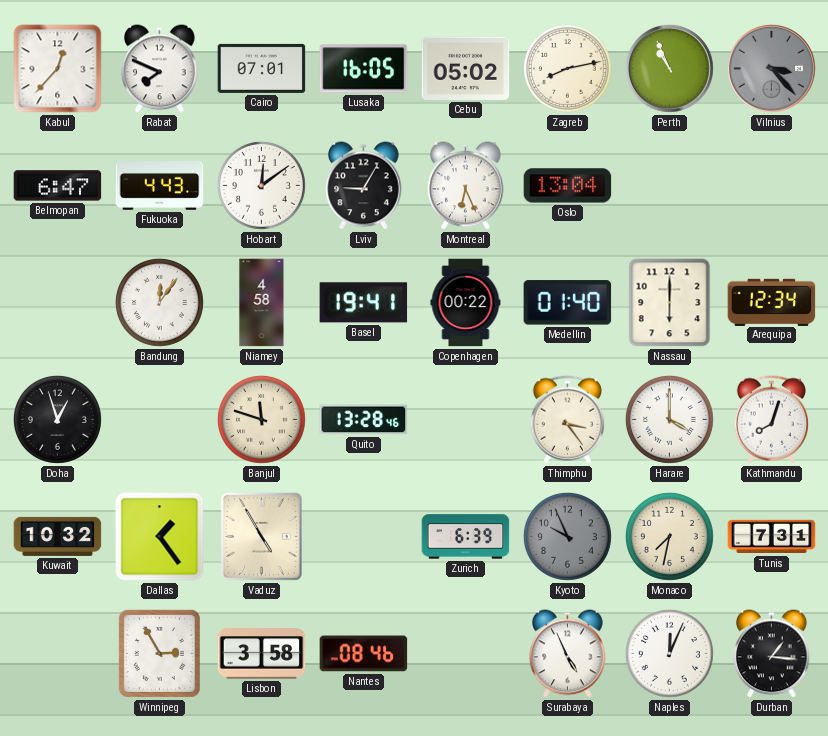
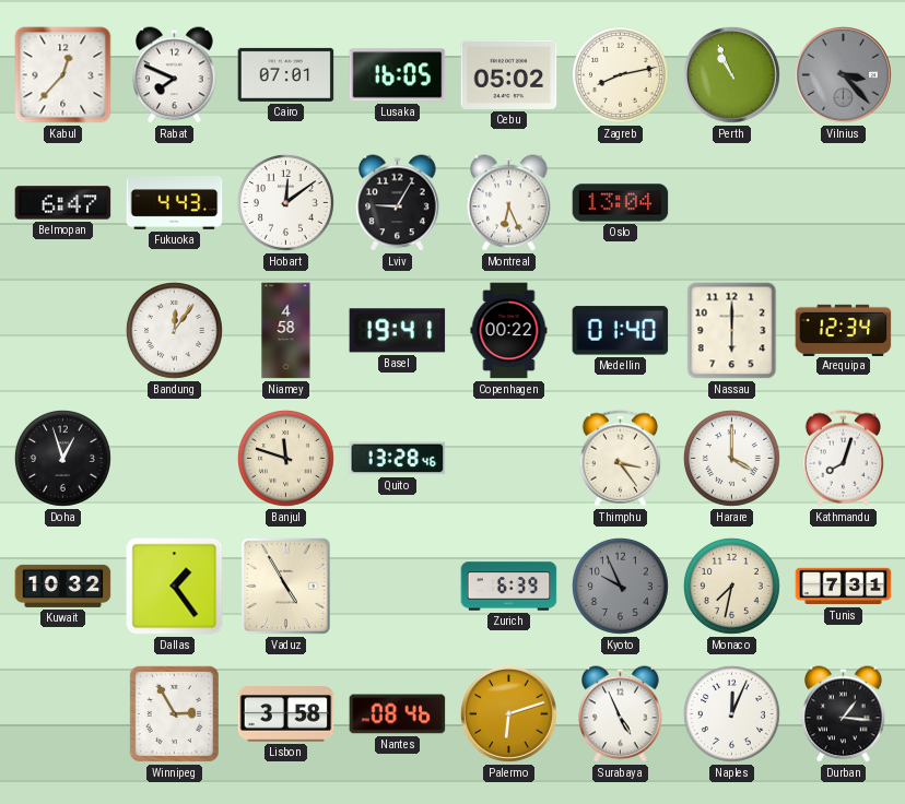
Palermo: none -> 6:12
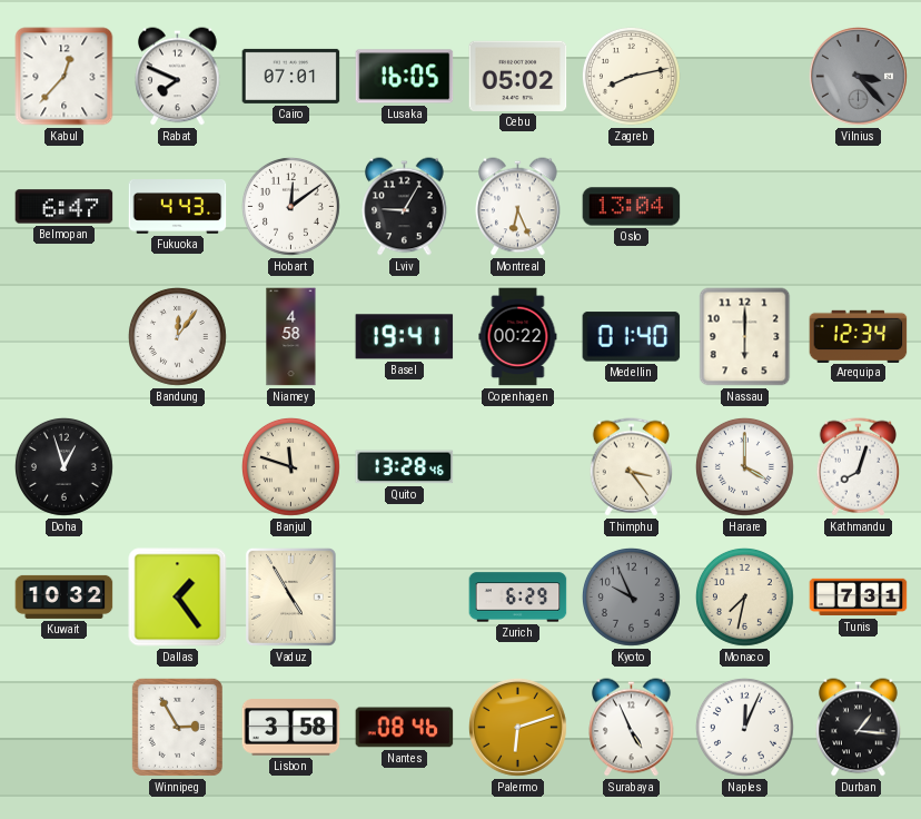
Perth: 10:56 -> none
Zurich: 6:39 -> 6:29
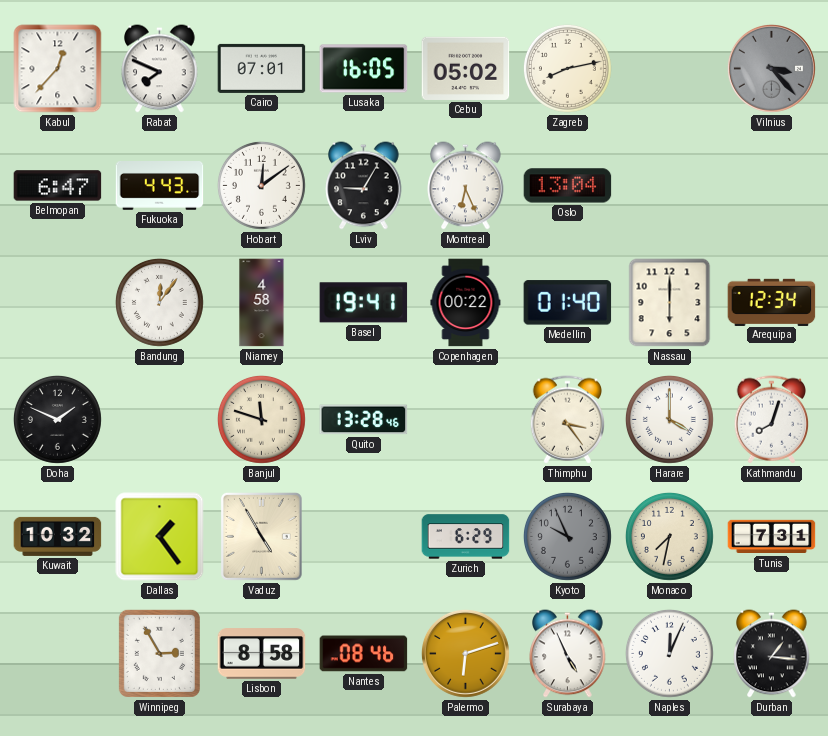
Doha: 12:57 -> 1:49
Lisbon: 3:58 -> 8:58
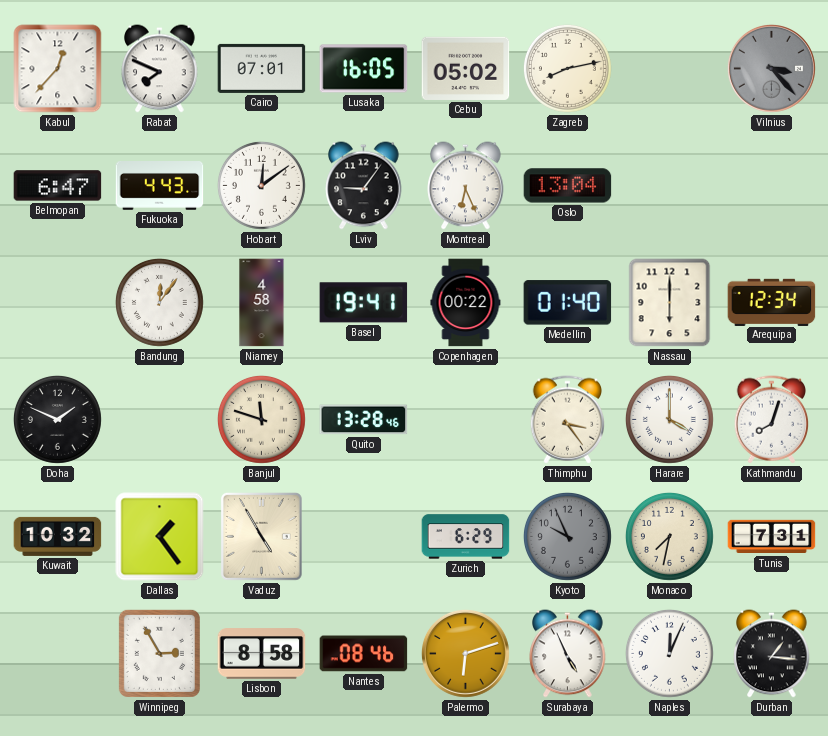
Lviv: 9:05 -> 9:06
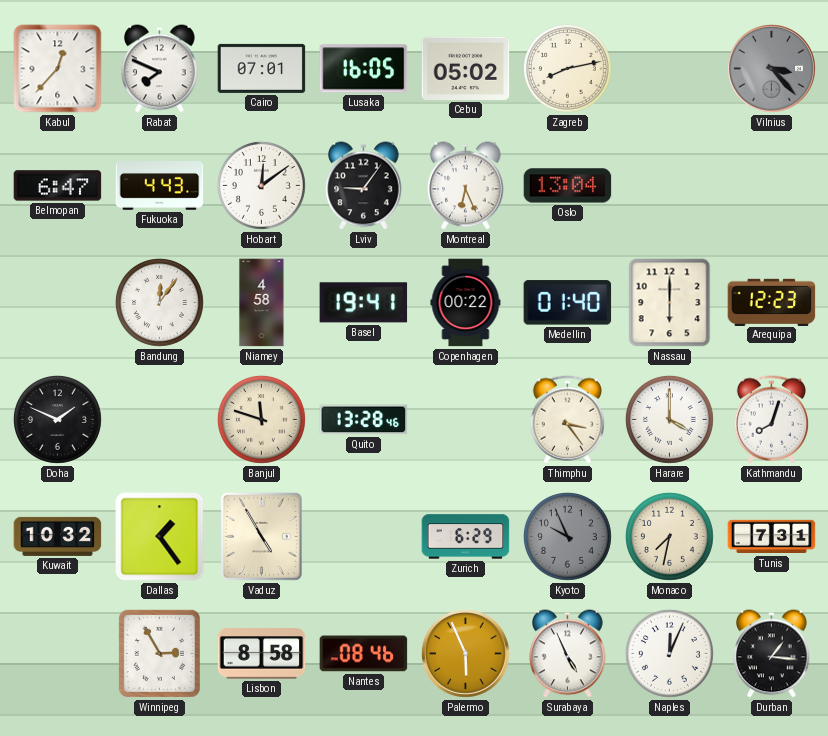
Arequipa: 12:34 -> 12:23
Palermo: 6:12 -> 5:56
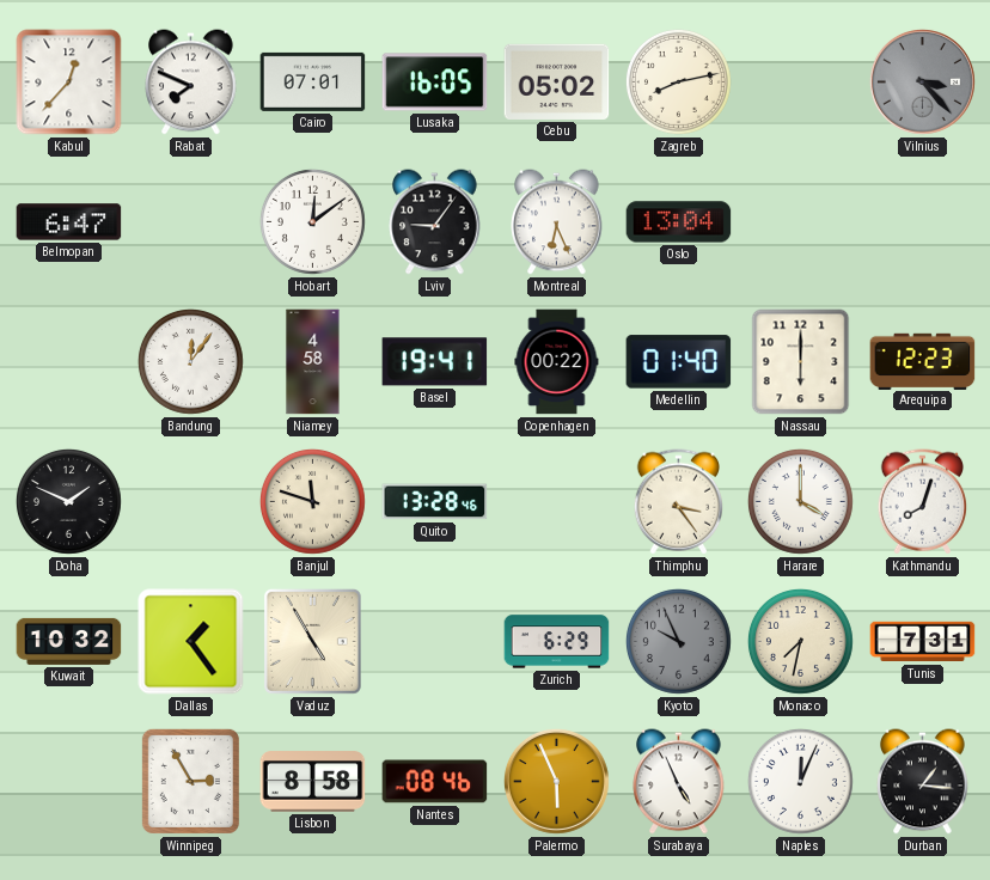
Fukuoka: 4:43 -> none
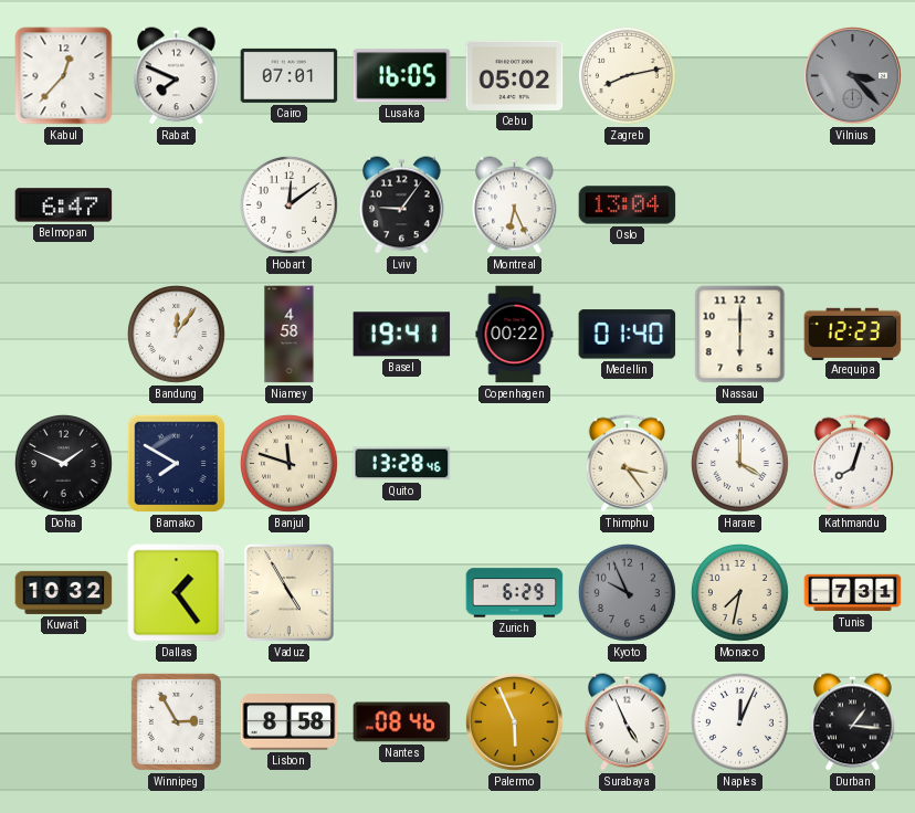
Bamako: none -> 7:50
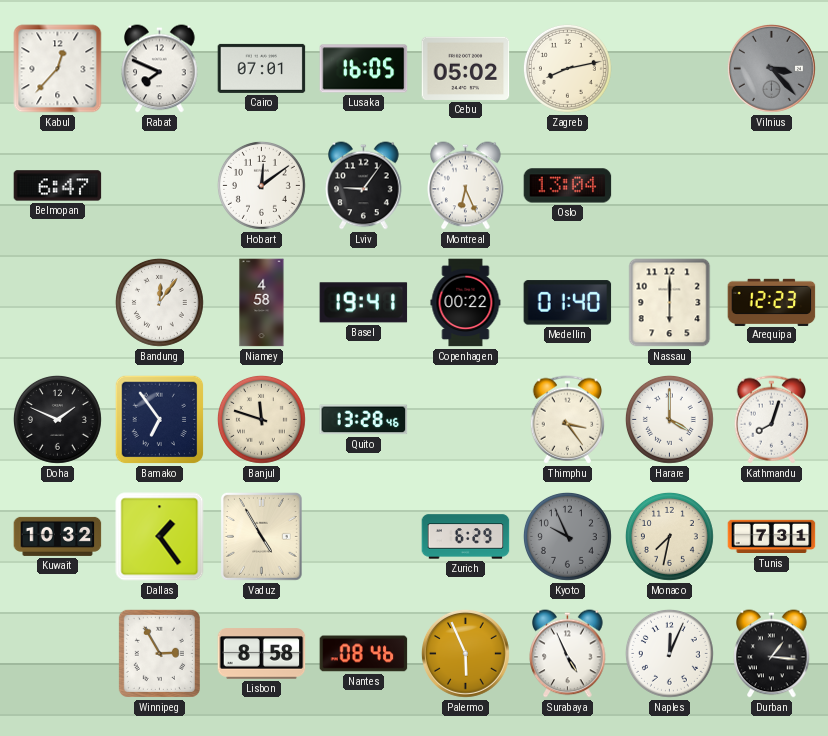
Bamako: 7:50 -> 6:54
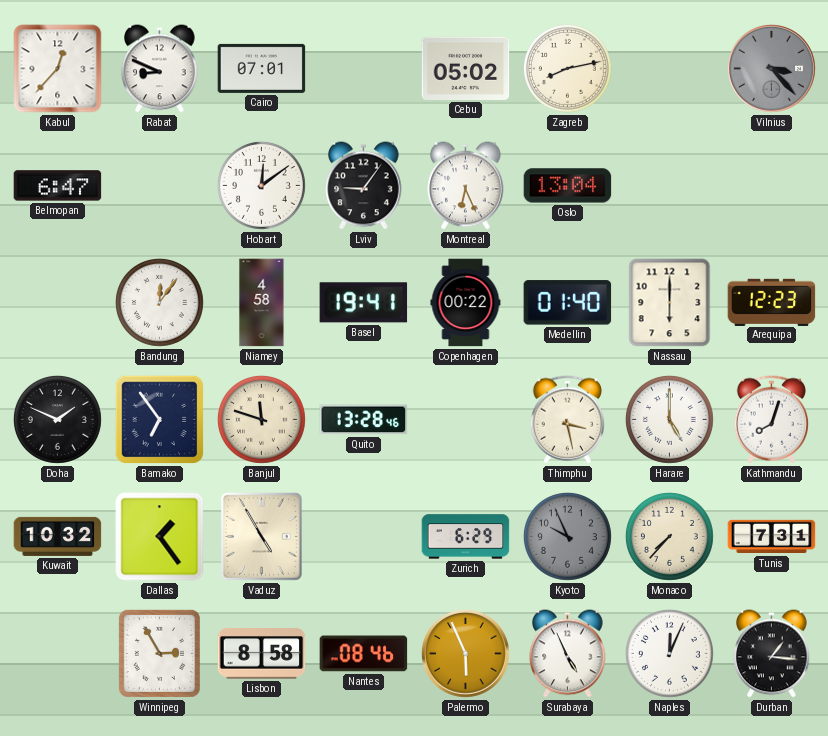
Rabat: 7:49 -> 8:49
Lusaka: 16:05 -> none
Thimphu: 3:24 -> 3:28
Harare: 4:00 -> 5:00
Monaco: 7:32 -> 7:37
